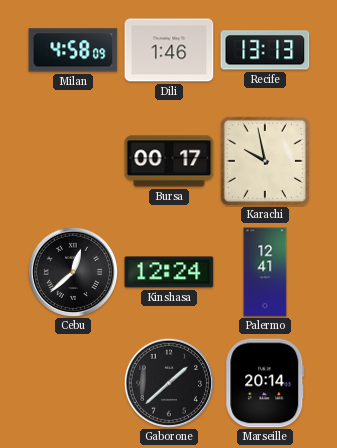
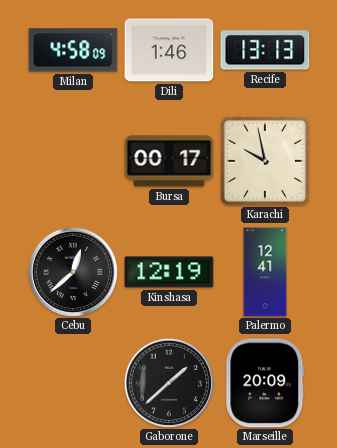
Kinshasa: 12:24 -> 12:19
Marseille: 20:14 -> 20:09
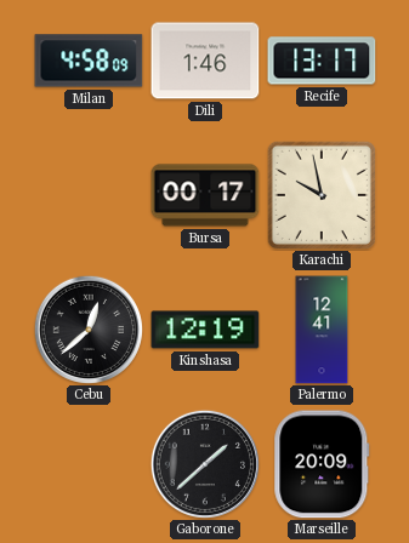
Recife: 13:13 -> 13:17
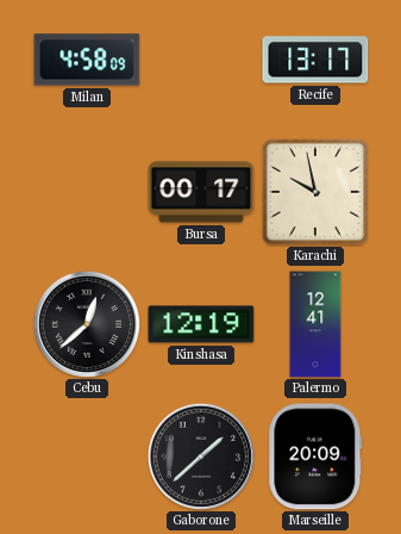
Dili: 1:46 -> none
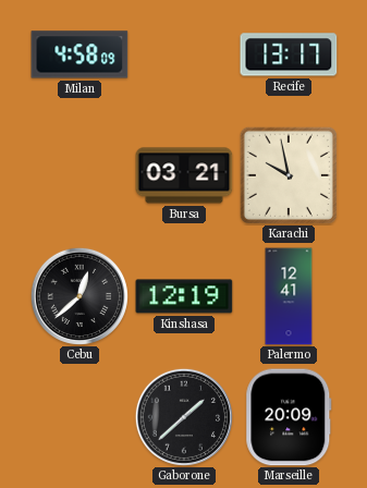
Bursa: 00:17 -> 03:21
